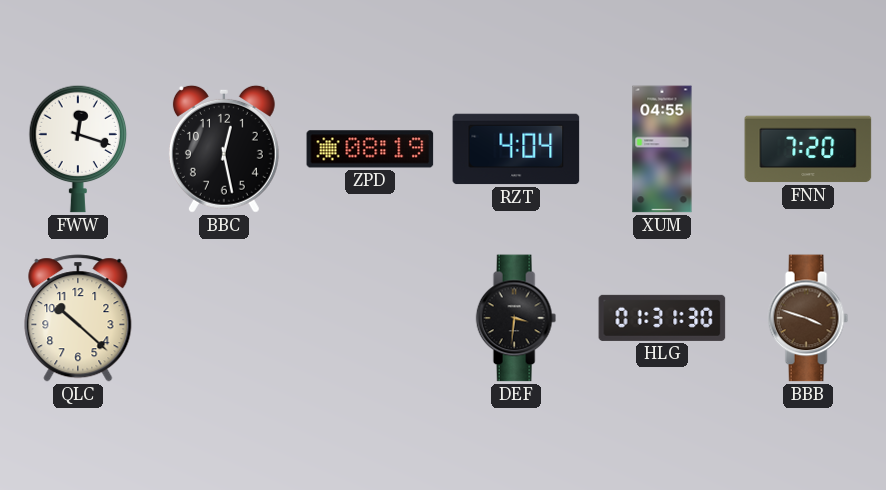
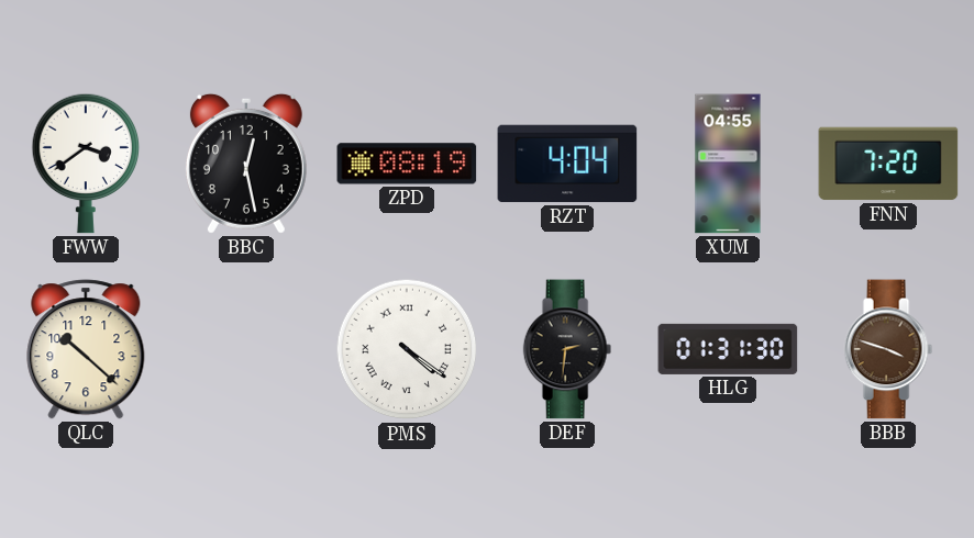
FWW: 12:18 -> 3:39
PMS: none -> 4:21
DEF: 3:31 -> 2:31
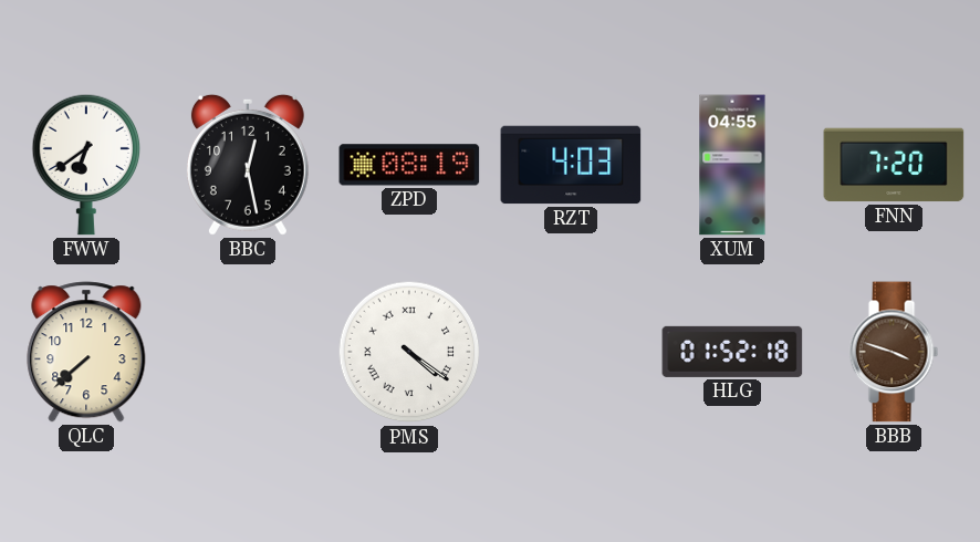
FWW: 3:39 -> 6:39
RZT: 4:04 -> 4:03
QLC: 10:22 -> 7:38
DEF: 2:31 -> none
HLG: 01:31 -> 01:52
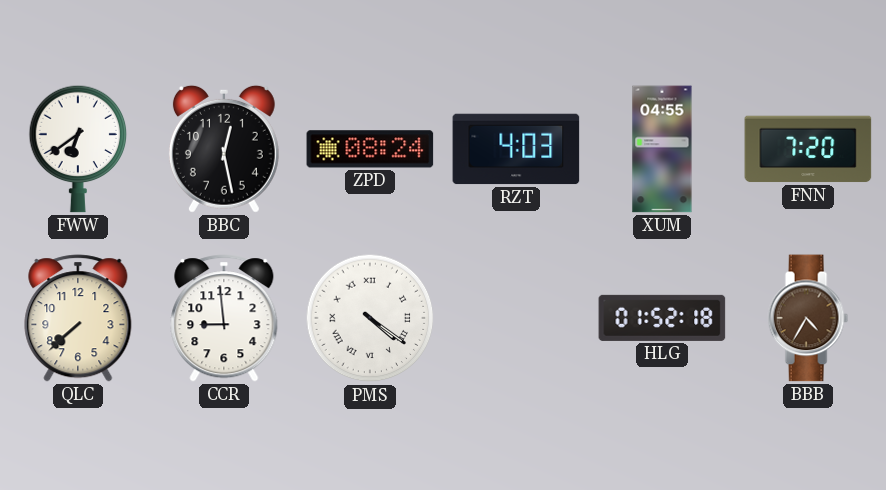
ZPD: 08:19 -> 08:24
CCR: none -> 8:59
BBB: 3:48 -> 4:35
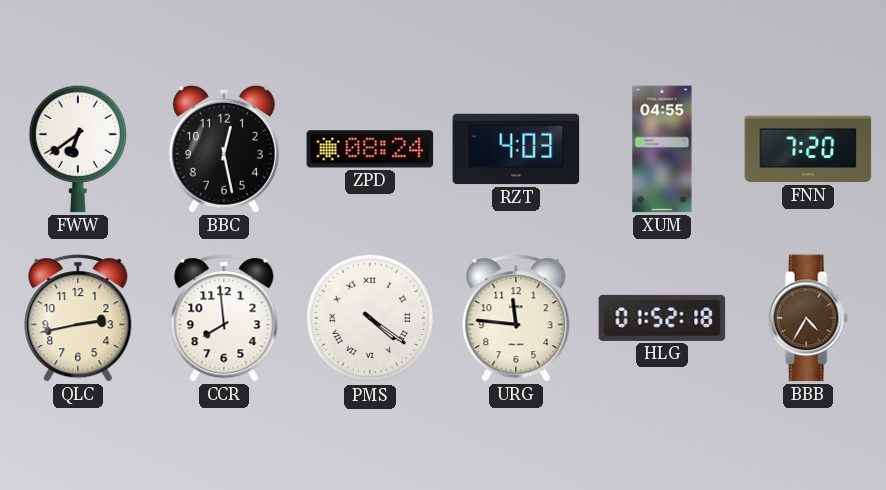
QLC: 7:38 -> 2:43
CCR: 8:59 -> 7:59
URG: none -> 11:46
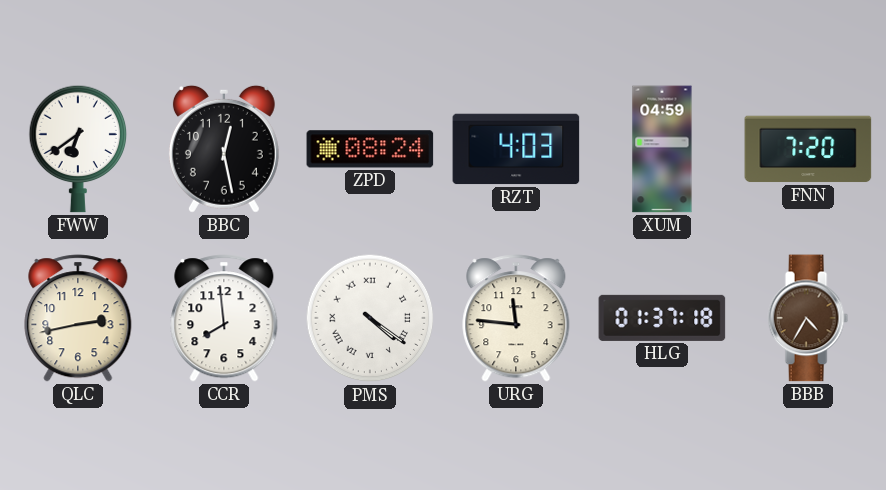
XUM: 04:55 -> 04:59
HLG: 01:52 -> 01:37
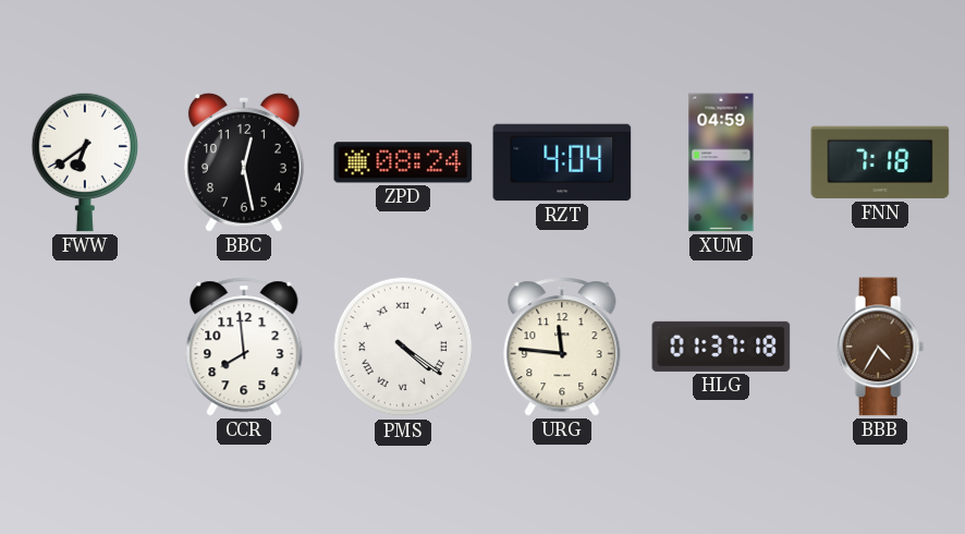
RZT: 4:03 -> 4:04
FNN: 7:20 -> 7:18
QLC: 2:43 -> none
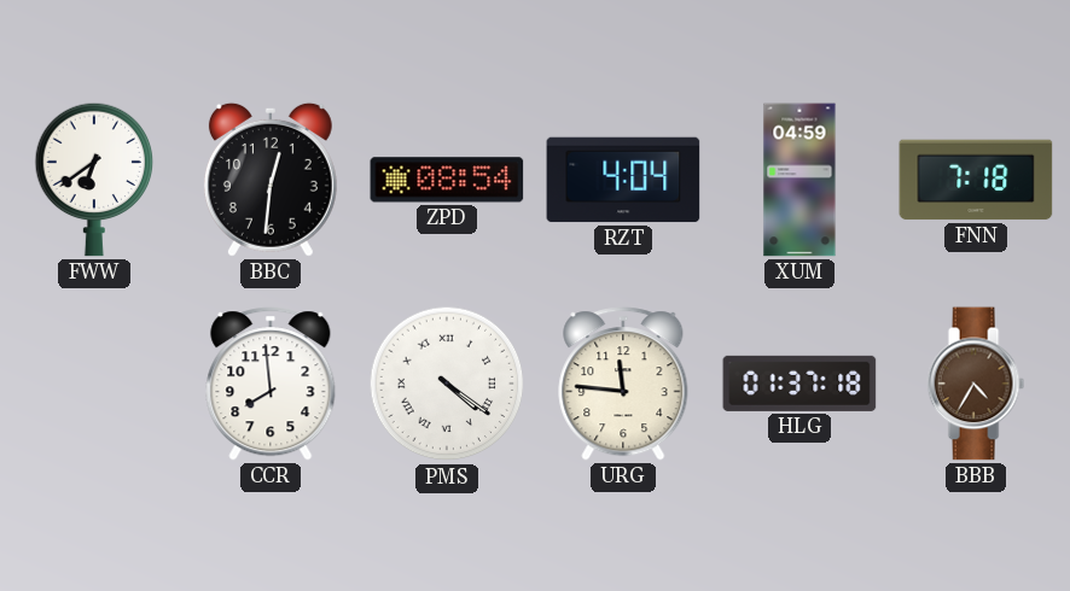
BBC: 12:28 -> 12:31
ZPD: 08:24 -> 08:54
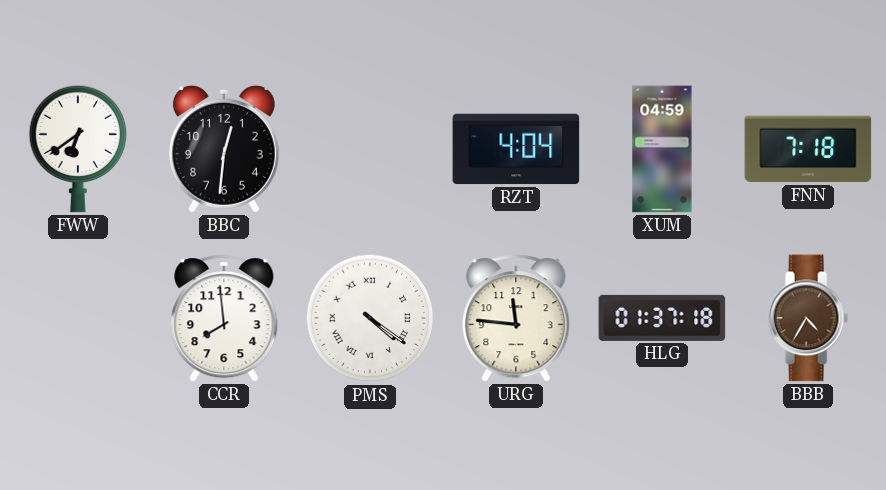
ZPD: 08:54 -> none
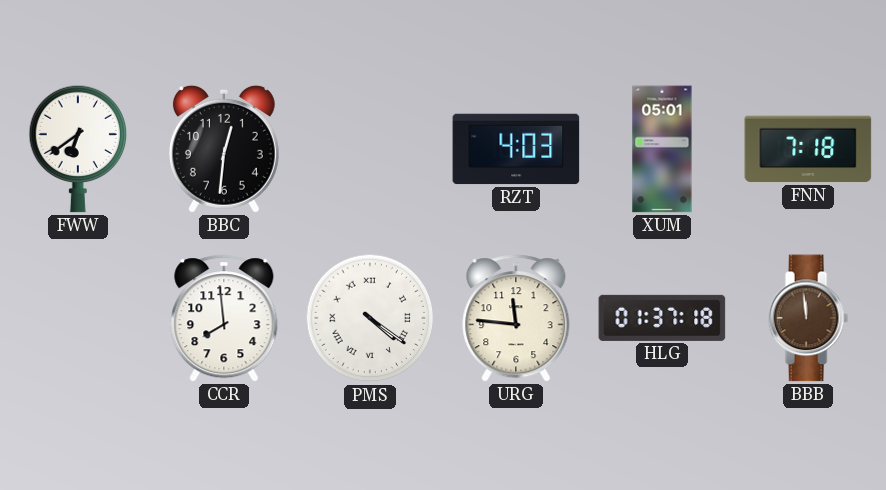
RZT: 4:04 -> 4:03
XUM: 04:59 -> 05:01
BBB: 4:35 -> 11:59
